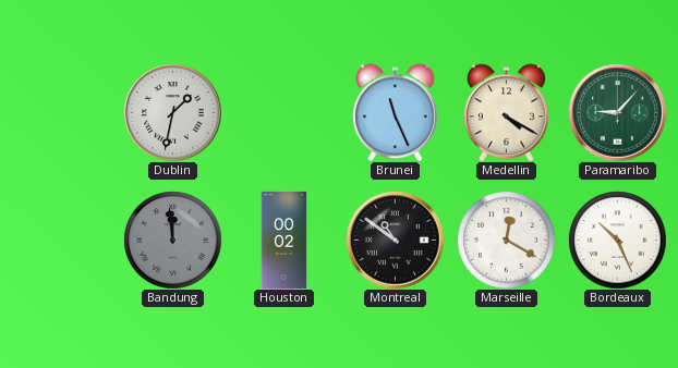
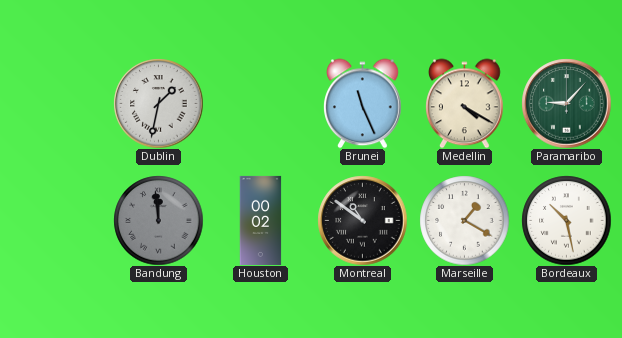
Marseille: 12:20 -> 1:20
Bordeaux: 10:26 -> 10:28
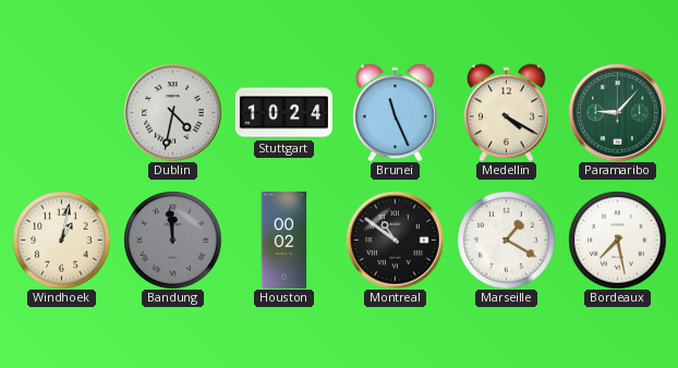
Dublin: 1:32 -> 4:32
Stuttgart: none -> 10:24
Windhoek: none -> 1:02
Bordeaux: 10:28 -> 7:28
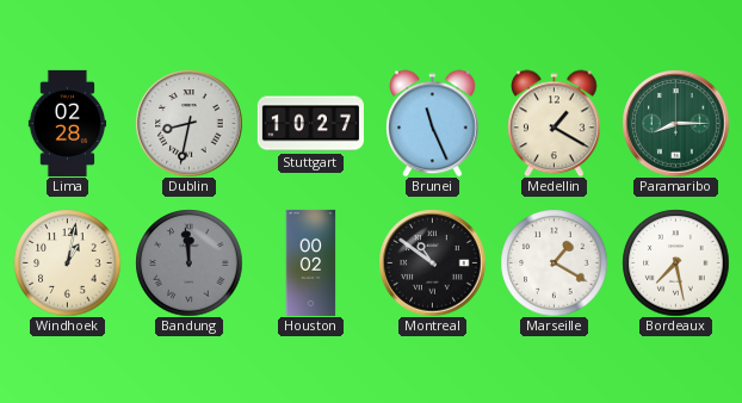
Lima: none -> 02:28
Dublin: 4:32 -> 8:32
Stuttgart: 10:24 -> 10:27
Medellin: 4:20 -> 1:20
Paramaribo: 9:07 -> 8:15
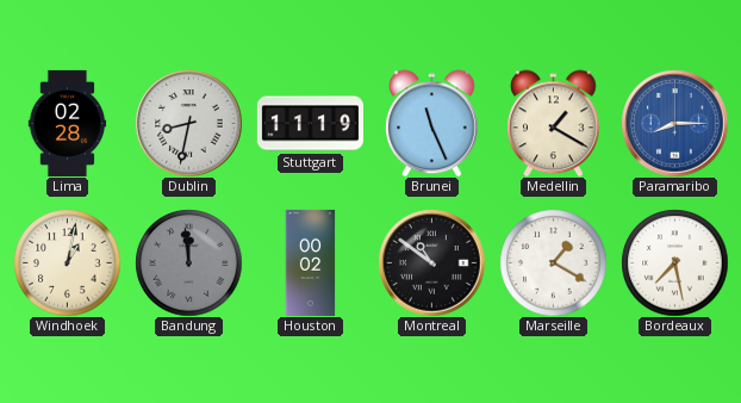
Stuttgart: 10:27 -> 11:19
Paramaribo dial: green -> blue
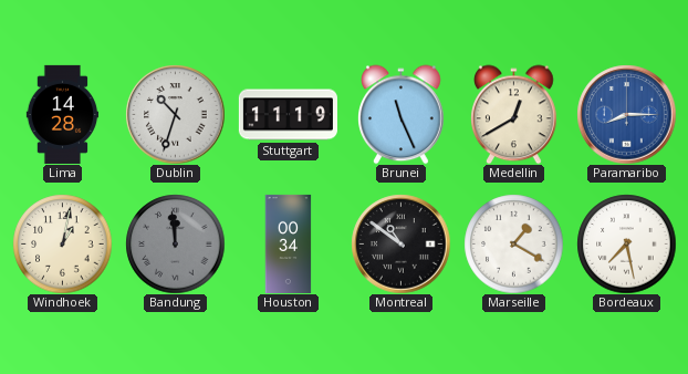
Lima: 02:28 -> 14:28
Dublin: 8:32 -> 10:33
Medellin: 1:20 -> 12:40
Houston: 00:02 -> 00:34
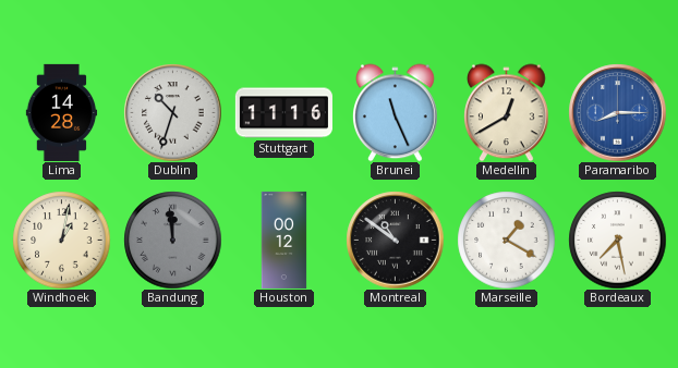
Stuttgart: 11:19 -> 11:16
Houston: 00:34 -> 00:12
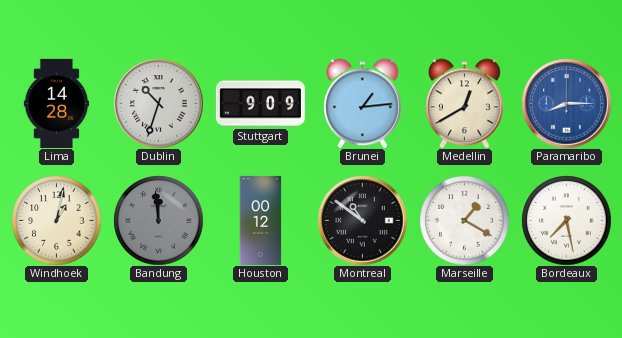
Stuttgart: 11:16 -> 9:09
Brunei: 11:26 -> 1:14
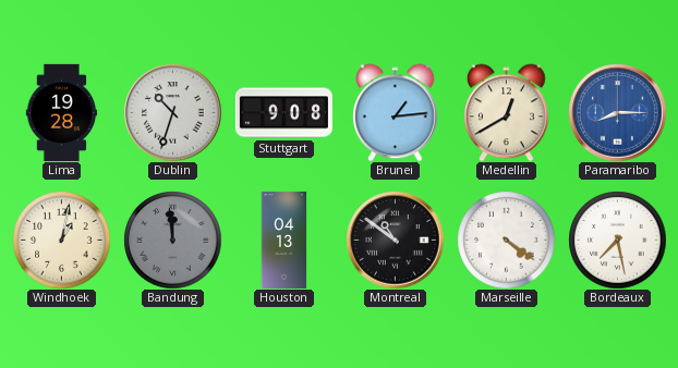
Lima: 14:28 -> 19:28
Stuttgart: 9:09 -> 9:08
Houston: 00:12 -> 04:13
Marseille: 1:20 -> 4:21
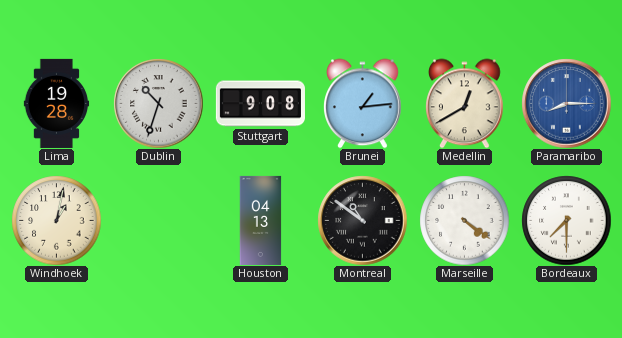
Bandung: 11:59 -> none
Bordeaux: 7:28 -> 7:30
